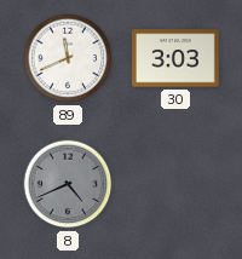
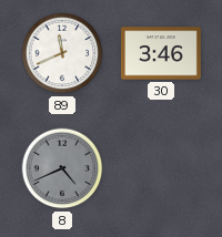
30: 3:03 -> 3:46
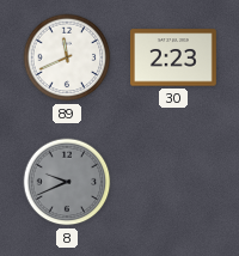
30: 3:46 -> 2:23
8: 4:41 -> 9:41
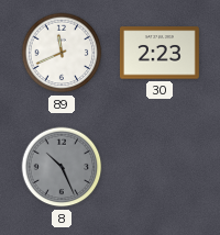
8: 9:41 -> 10:26
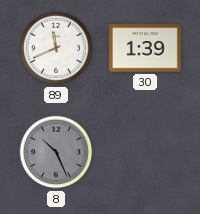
30: 2:23 -> 1:39
